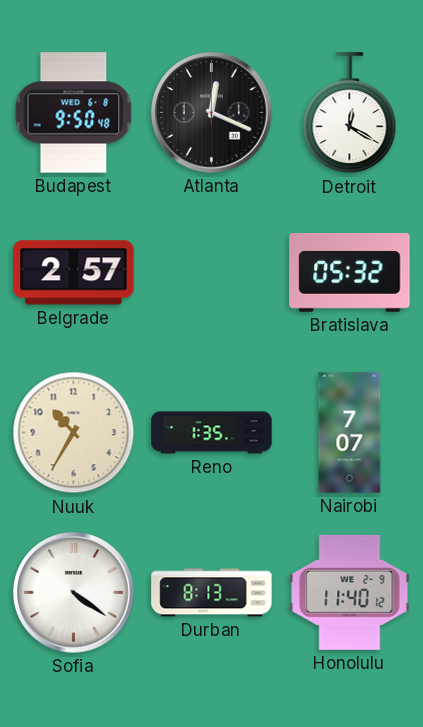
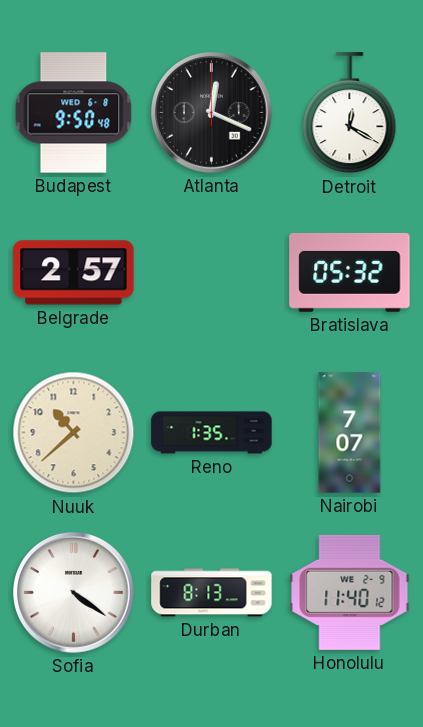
Nuuk: 10:35 -> 10:38
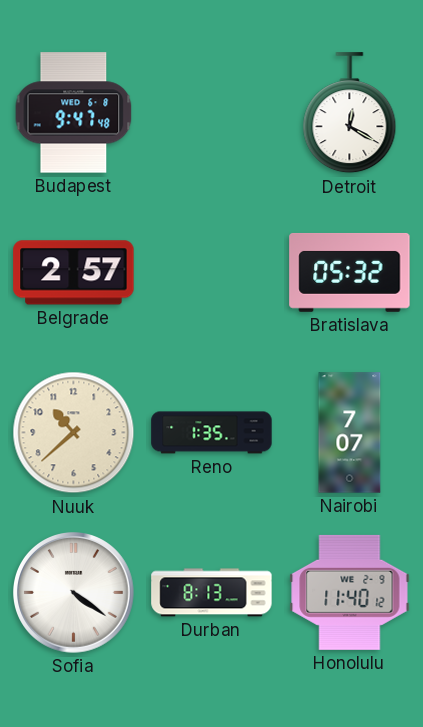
Budapest: 9:50 -> 9:47
Atlanta: 12:19 -> none
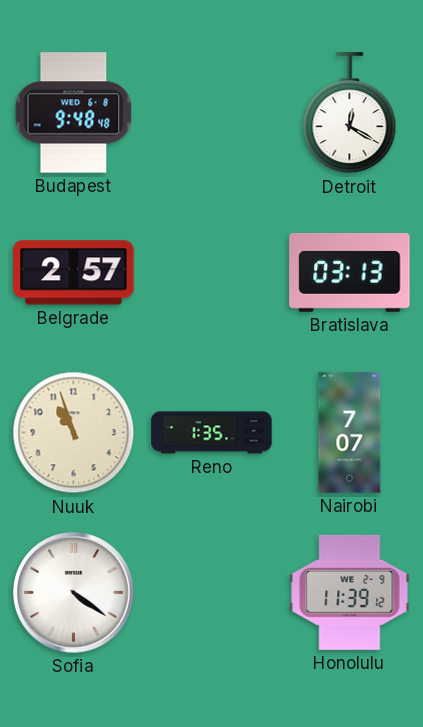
Budapest: 9:47 -> 9:48
Bratislava: 05:32 -> 03:13
Nuuk: 10:38 -> 10:57
Durban: 8:13 -> none
Honolulu: 11:40 -> 11:39
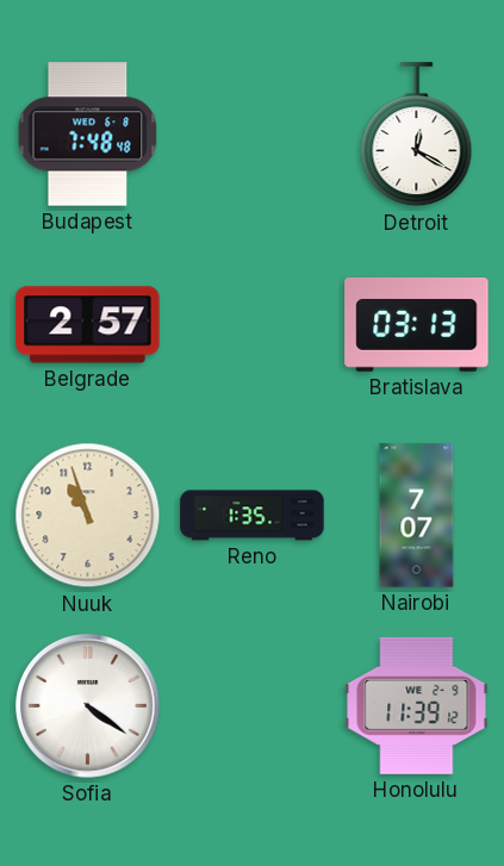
Budapest: 9:48 -> 7:48
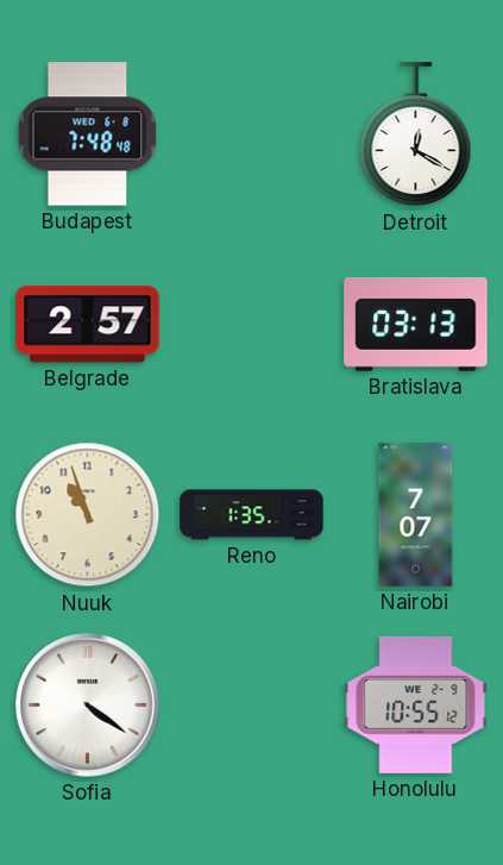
Honolulu: 11:39 -> 10:55
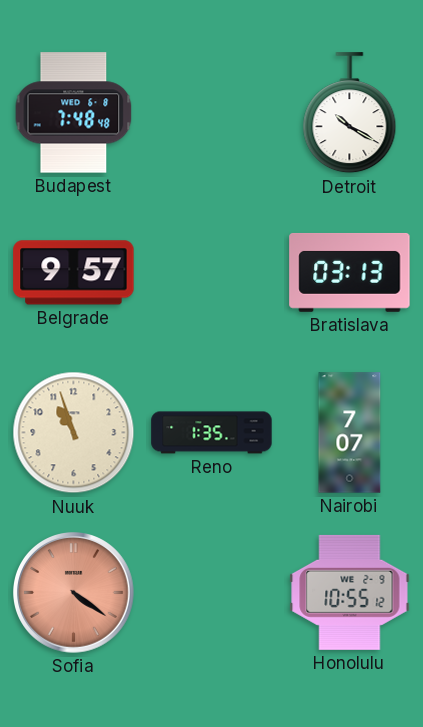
Detroit: 12:20 -> 10:20
Belgrade: 2:57 -> 9:57
Sofia dial: white -> salmon
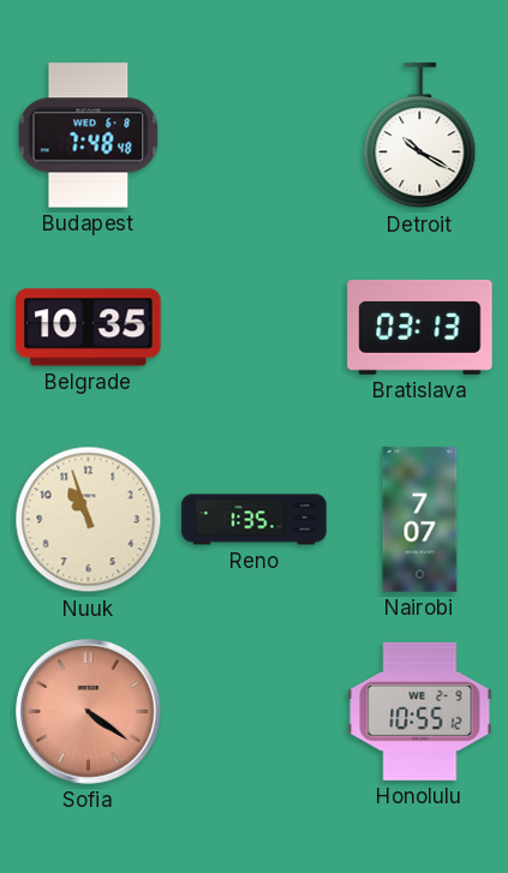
Belgrade: 9:57 -> 10:35
